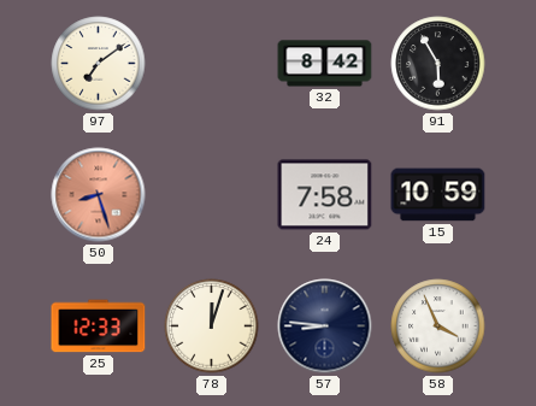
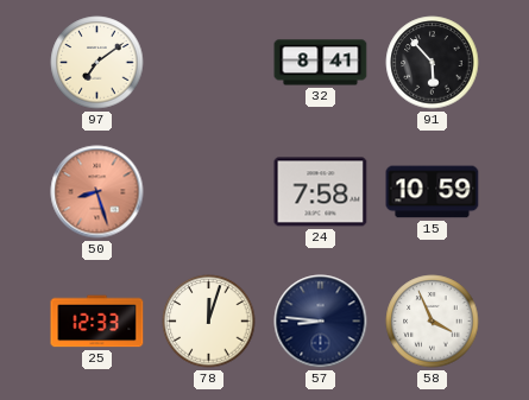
32: 8:42 -> 8:41
91: 5:55 -> 5:53
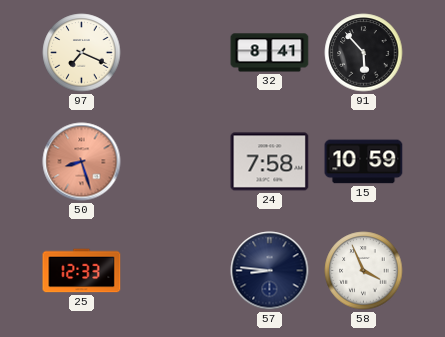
97: 7:09 -> 7:19
78: 12:03 -> none
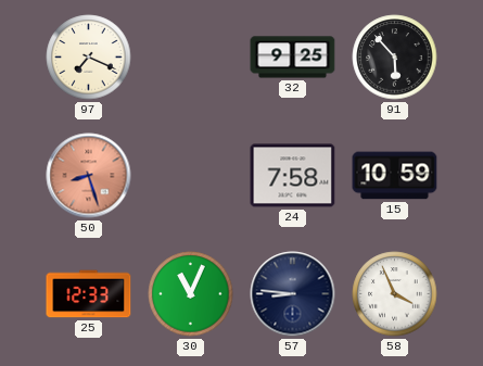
32: 8:41 -> 9:25
30: none -> 11:04
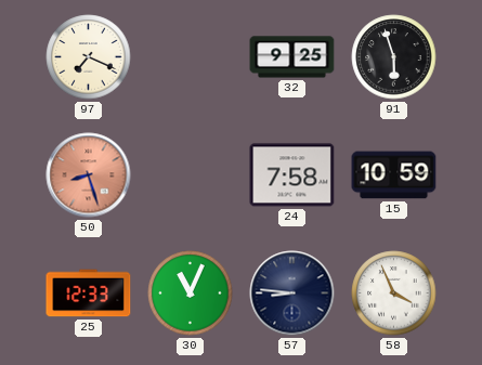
91: 5:53 -> 5:57
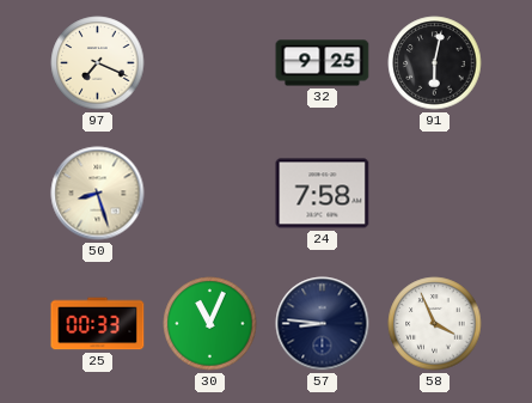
91: 5:57 -> 6:02
50 dial: salmon -> cream
15: 10:59 -> none
25: 12:33 -> 00:33
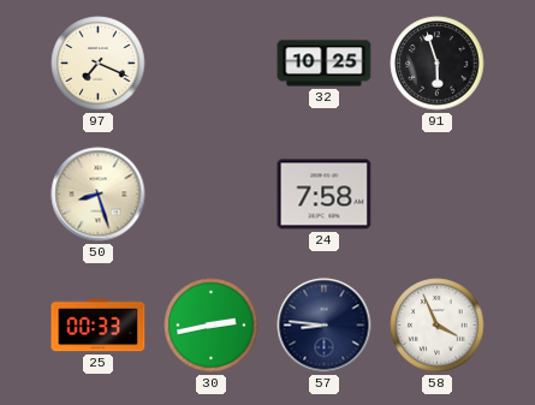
32: 9:25 -> 10:25
91: 6:02 -> 5:57
30: 11:04 -> 2:43
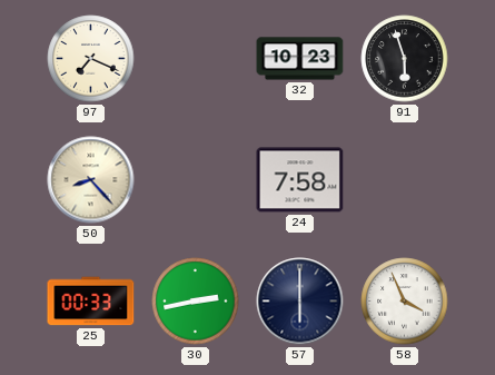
32: 10:25 -> 10:23
50: 8:27 -> 8:23
57: 8:46 -> 6:00
